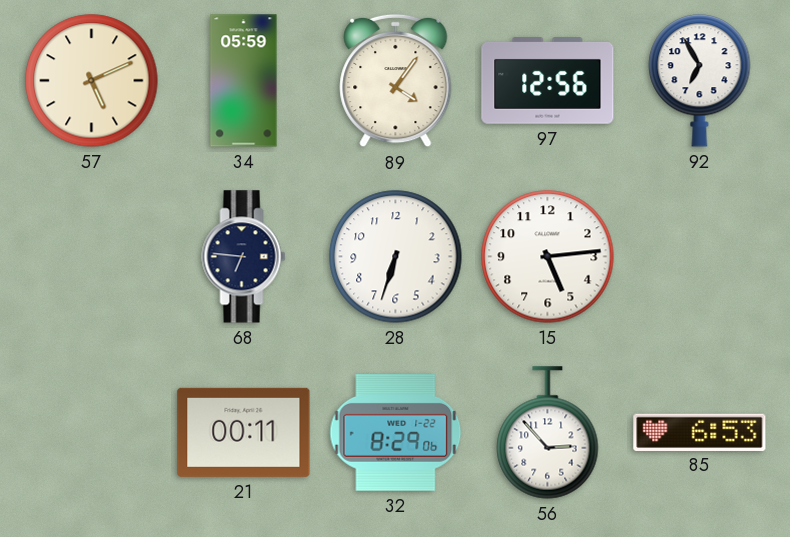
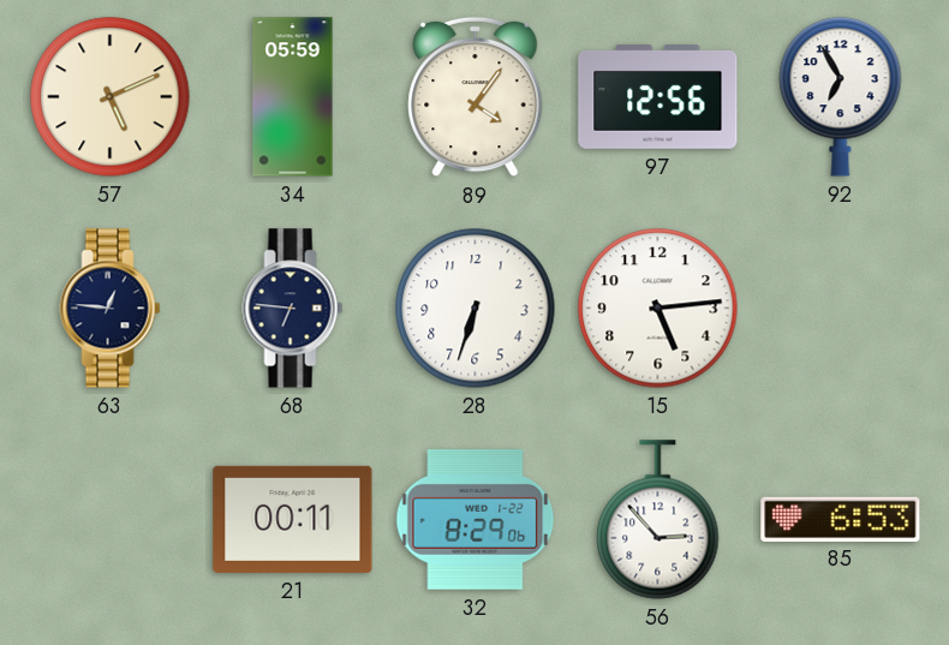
63: none -> 12:46
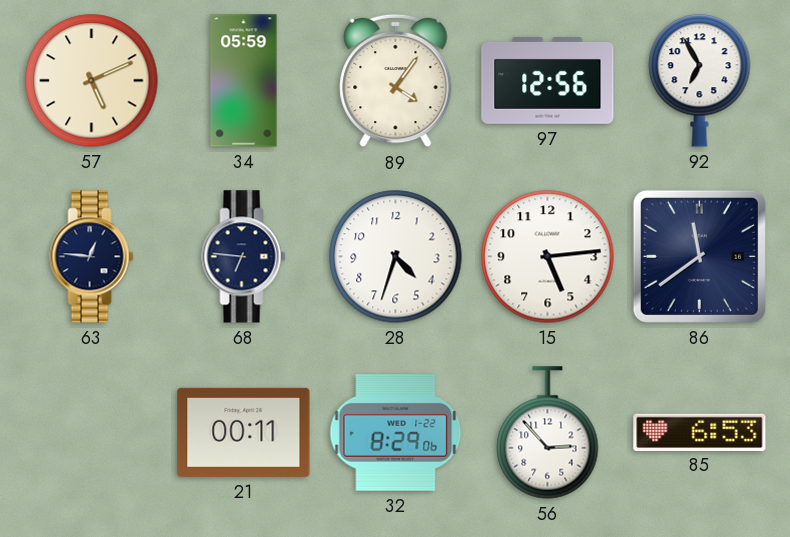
28: 6:33 -> 4:33
86: none -> 11:39
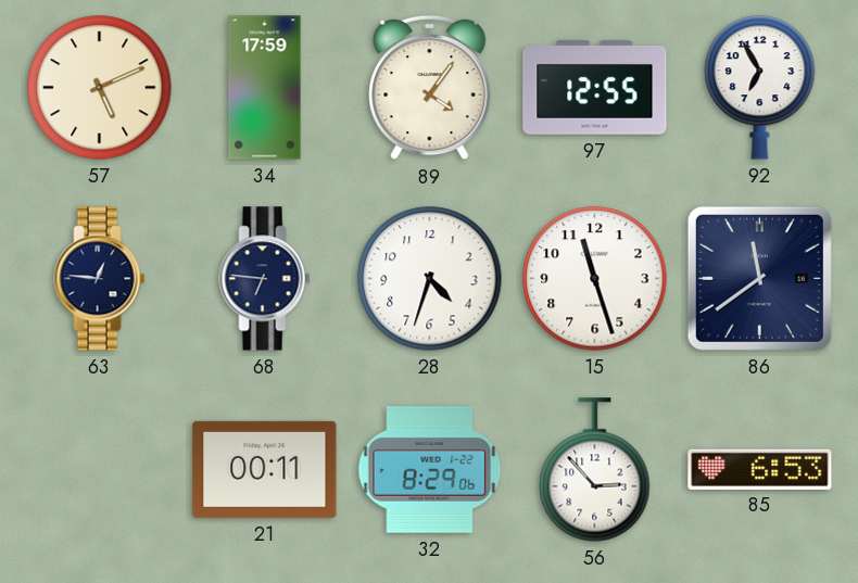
34: 05:59 -> 17:59
97: 12:56 -> 12:55
15: 5:14 -> 11:27
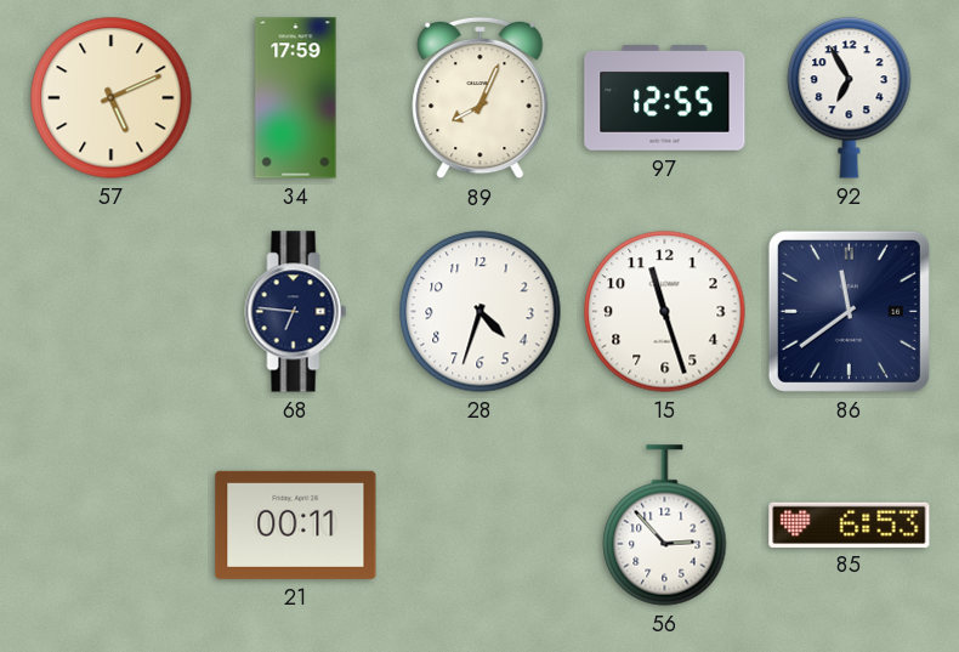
89: 4:06 -> 8:04
63: 12:46 -> none
32: 8:29 -> none
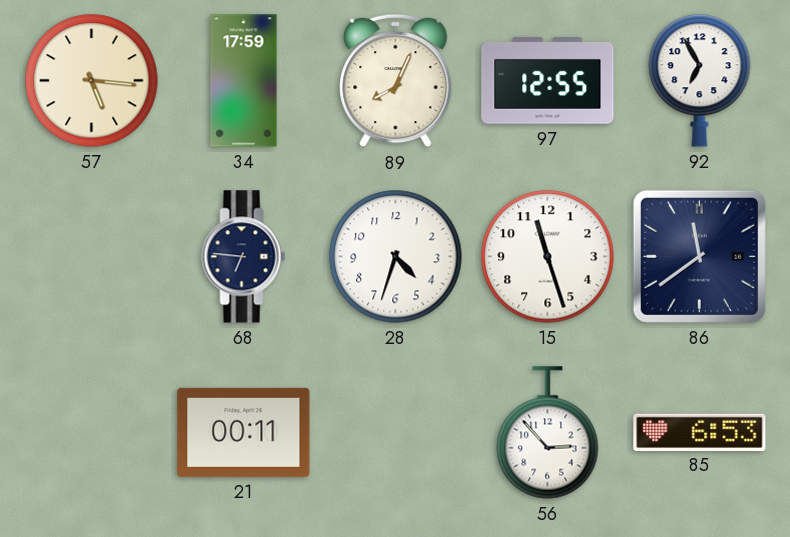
57: 5:11 -> 5:16
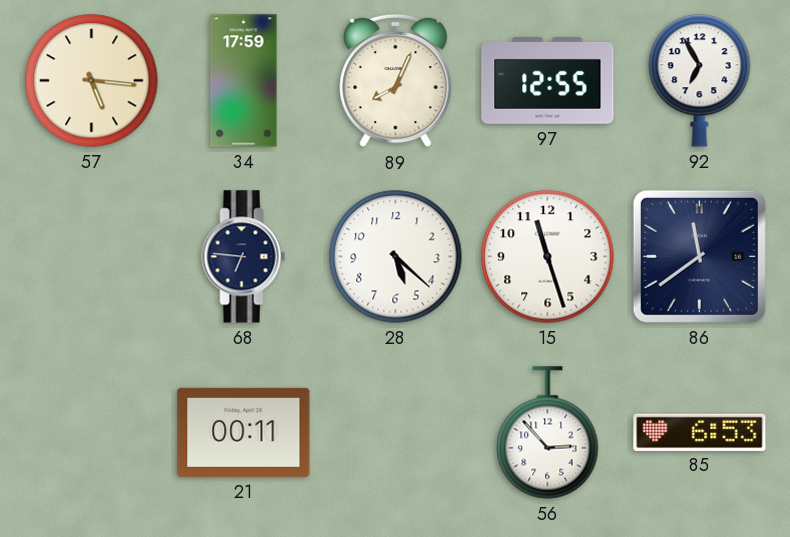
28: 4:33 -> 5:22
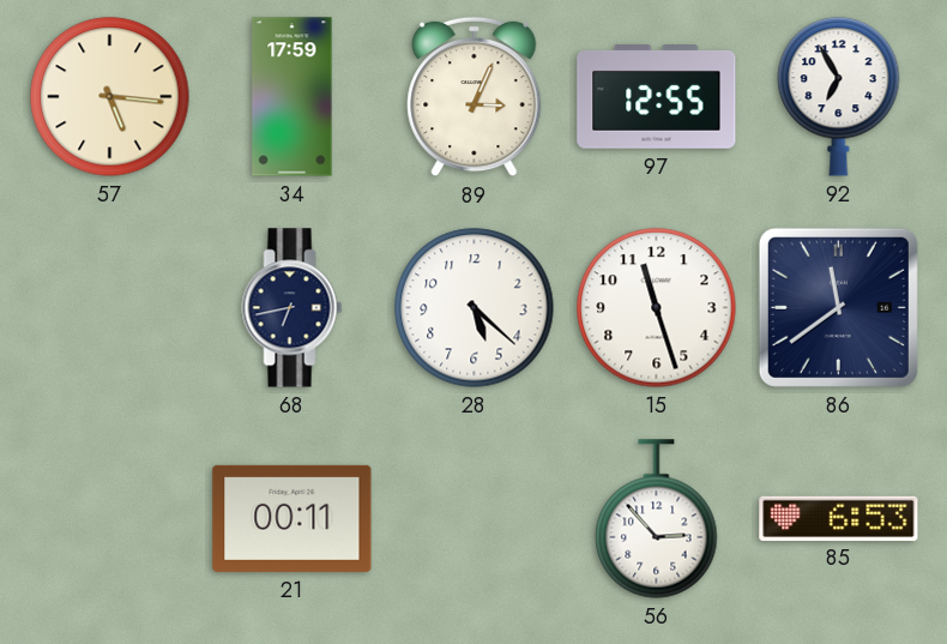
89: 8:04 -> 3:04
68: 6:46 -> 6:43
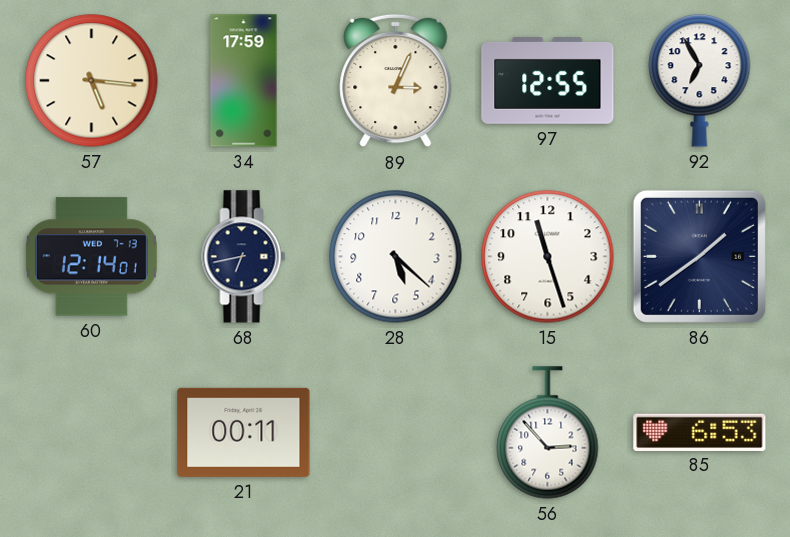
60: none -> 12:14
86: 11:39 -> 1:39
